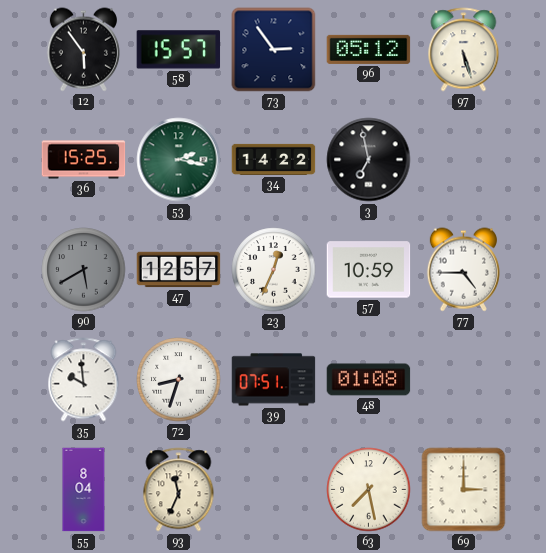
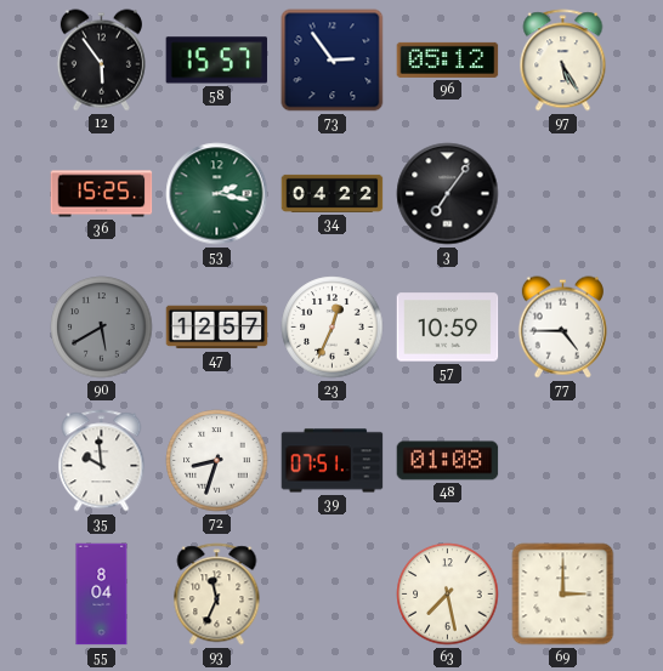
97: 5:27 -> 5:25
34: 14:22 -> 04:22
3: 6:58 -> 7:06
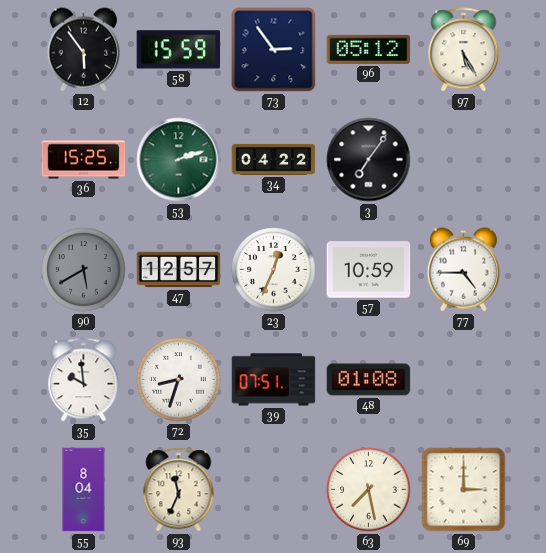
58: 15:57 -> 15:59
53: 2:17 -> 2:12
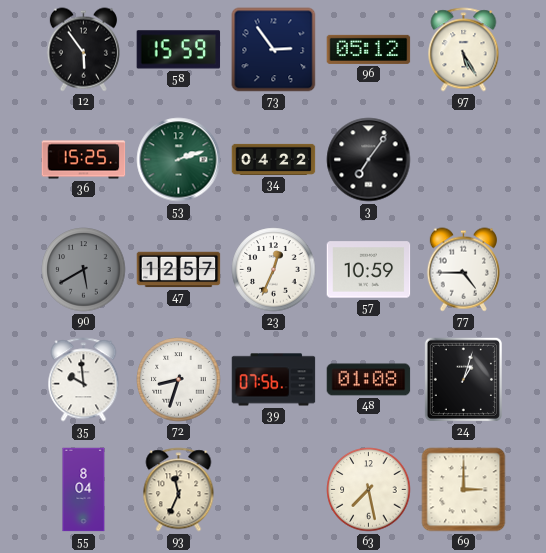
39: 07:51 -> 07:56
24: none -> 1:03
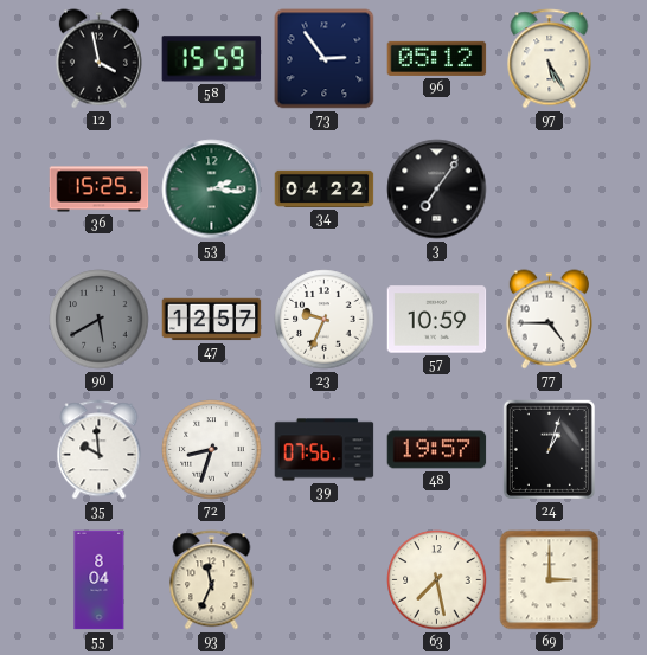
12: 5:54 -> 3:58
53: 2:12 -> 2:16
23: 12:34 -> 9:34
48: 01:08 -> 19:57
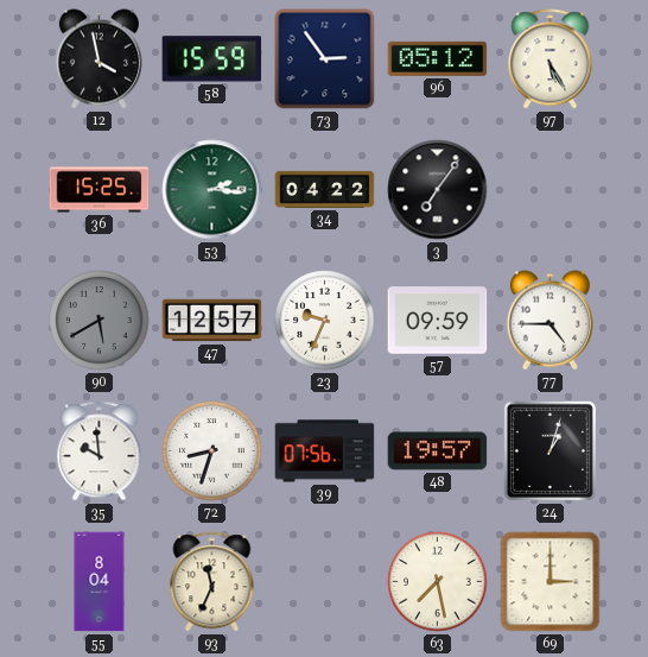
57: 10:59 -> 09:59
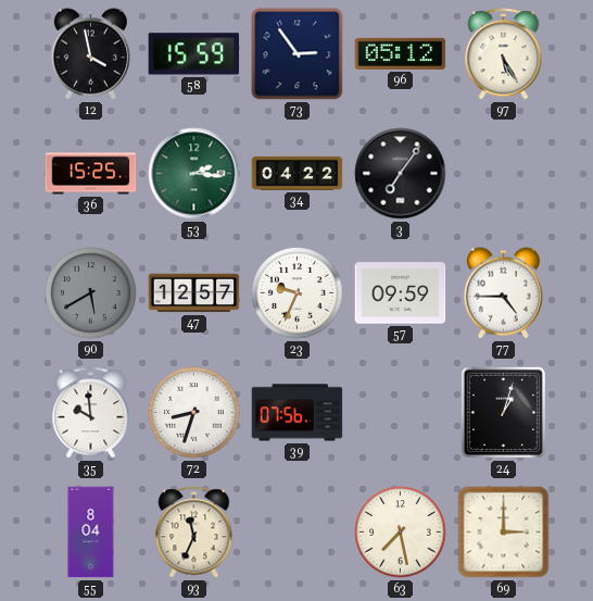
48: 19:57 -> none
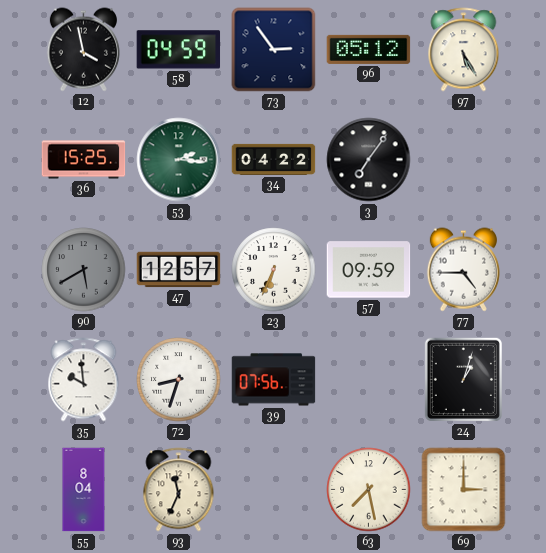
58: 15:59 -> 04:59
23: 9:34 -> 6:34
